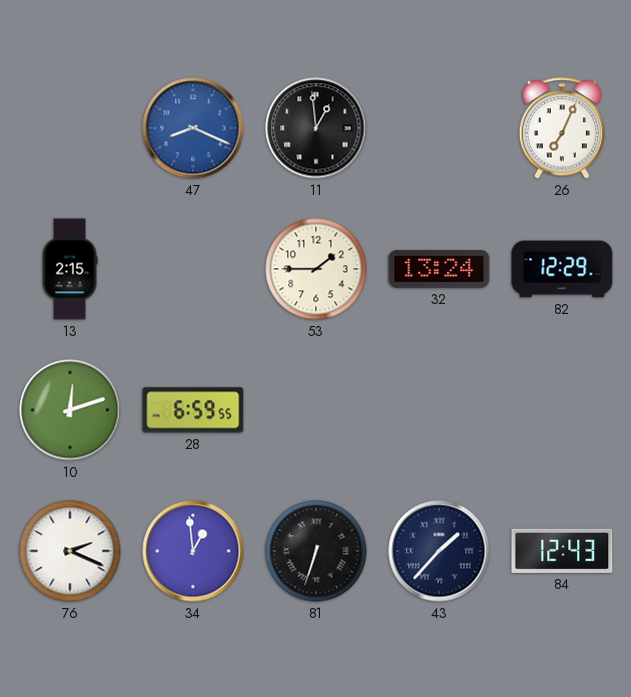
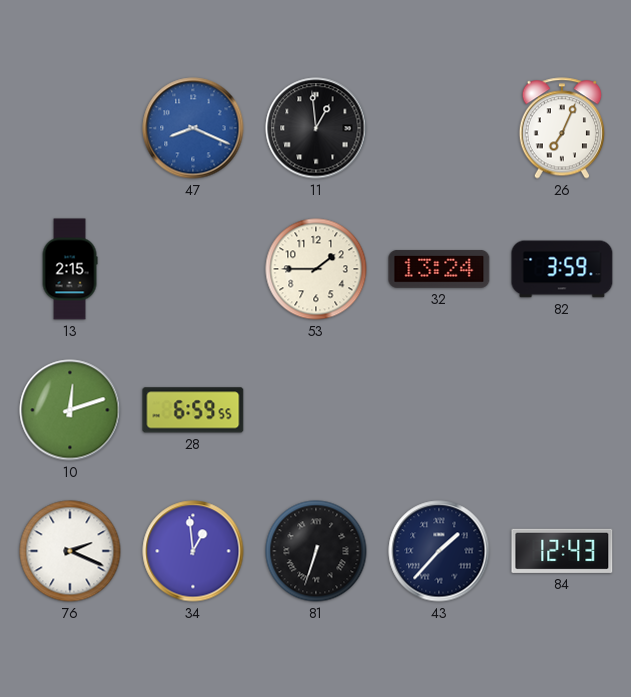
82: 12:29 -> 3:59
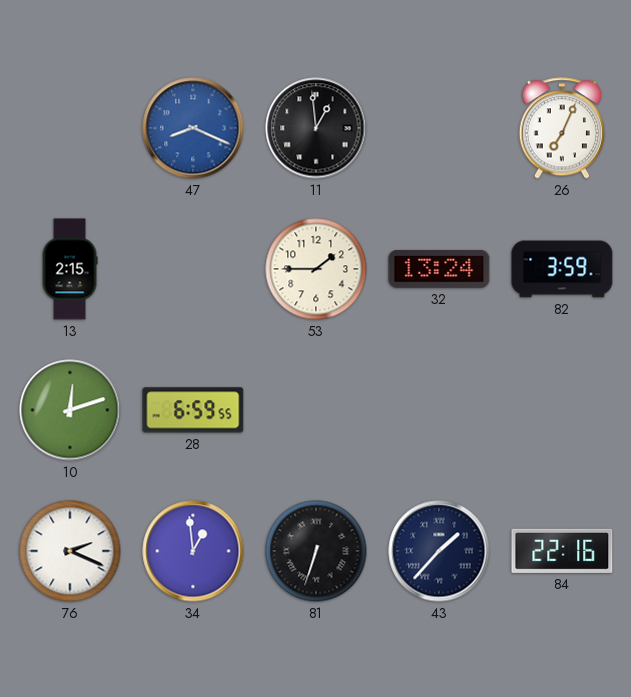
84: 12:43 -> 22:16
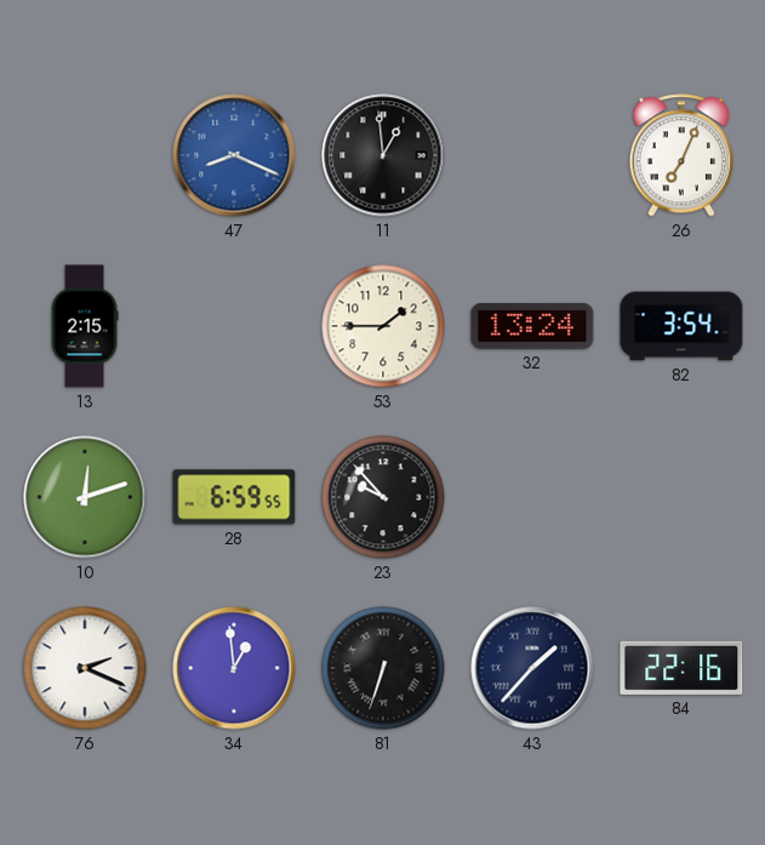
82: 3:59 -> 3:54
23: none -> 9:53
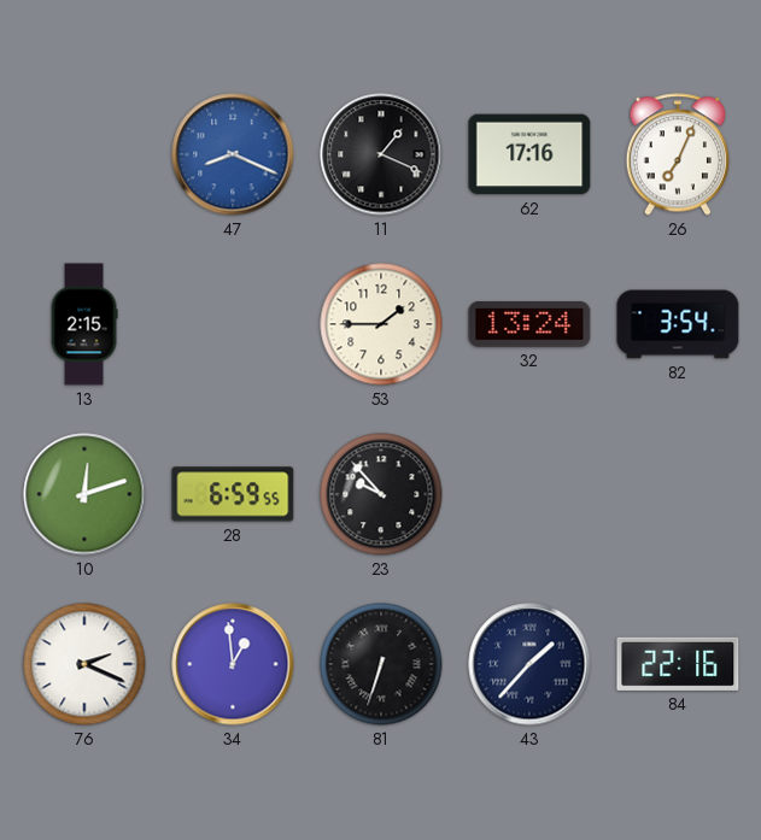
11: 12:59 -> 1:19
62: none -> 17:16
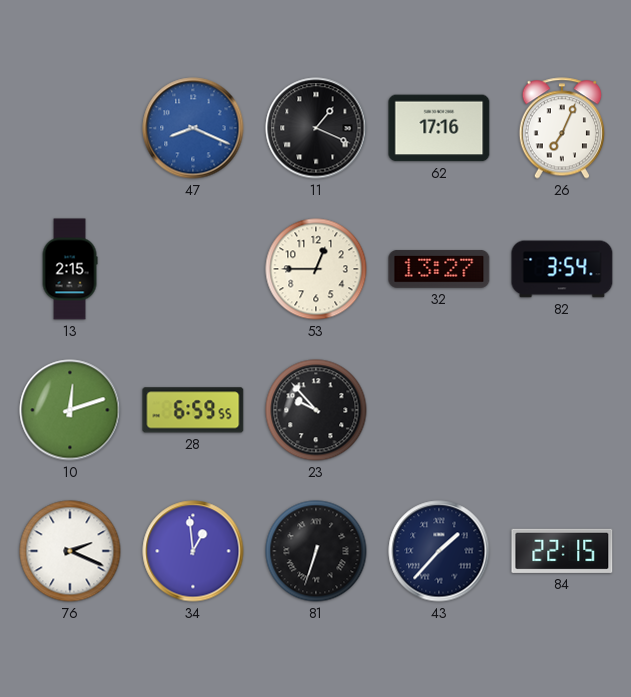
53: 1:45 -> 12:45
32: 13:24 -> 13:27
84: 22:16 -> 22:15
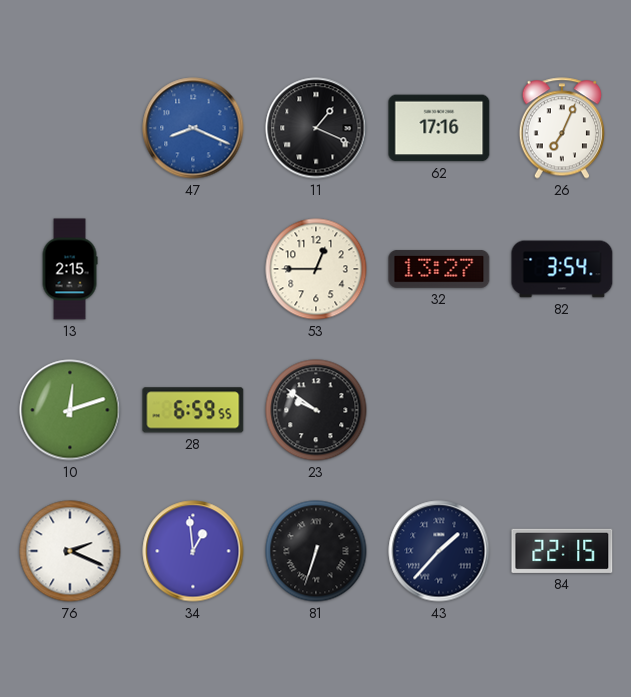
23: 9:53 -> 9:51
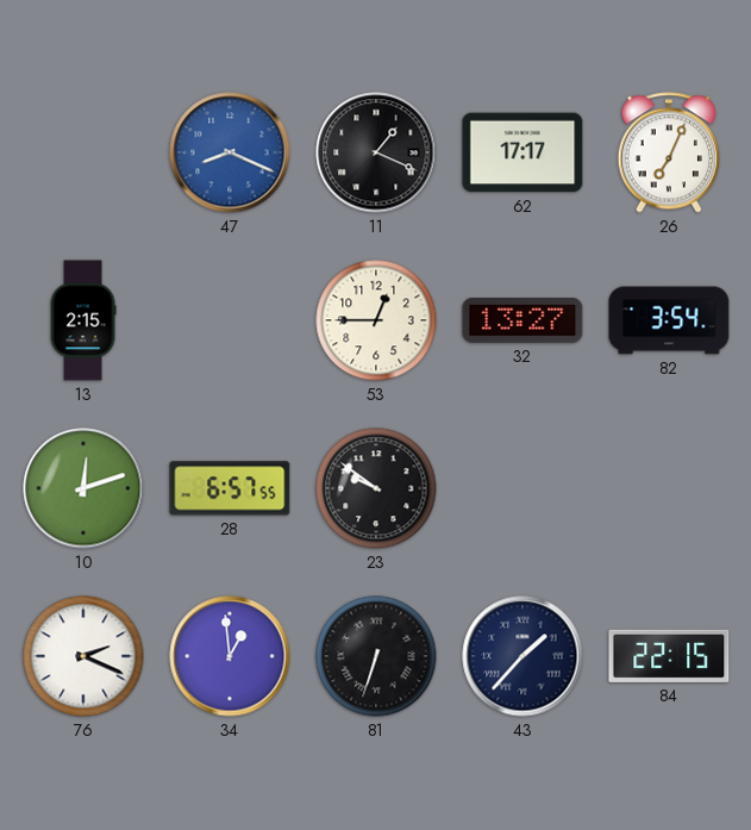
62: 17:16 -> 17:17
28: 6:59 -> 6:57
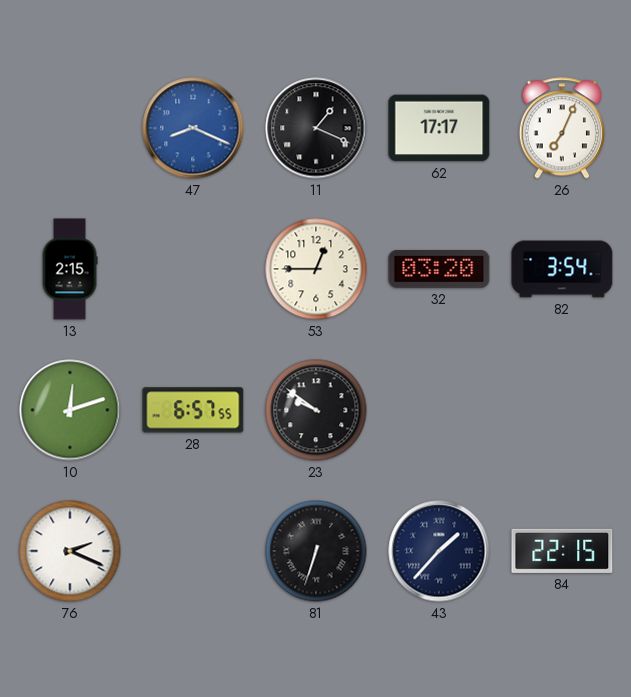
32: 13:27 -> 03:20
34: 12:59 -> none
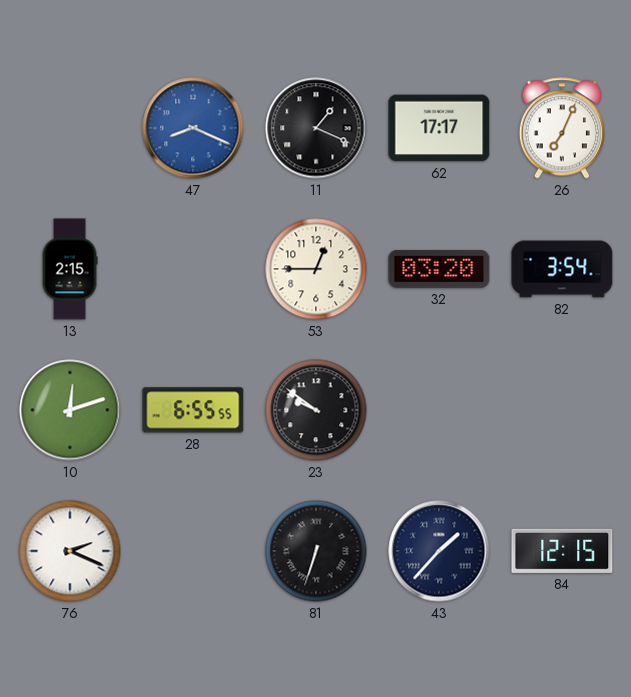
28: 6:57 -> 6:55
84: 22:15 -> 12:15
